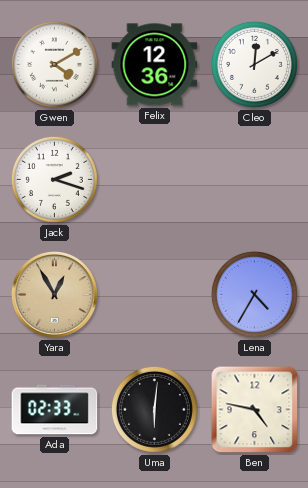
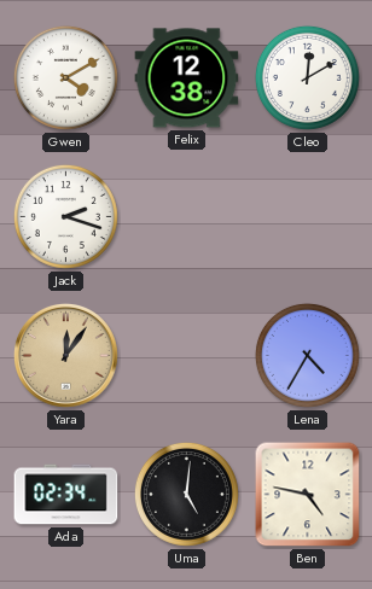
Felix: 12:36 -> 12:38
Yara: 12:55 -> 12:06
Ada: 02:33 -> 02:34
Uma: 6:01 -> 5:01
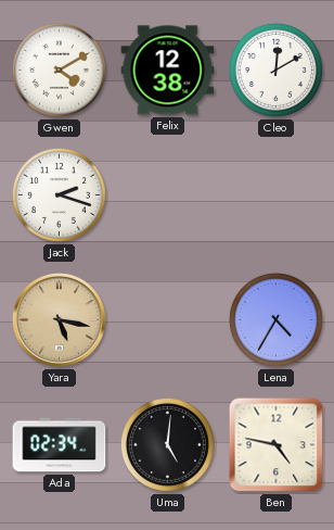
Yara: 12:06 -> 5:17
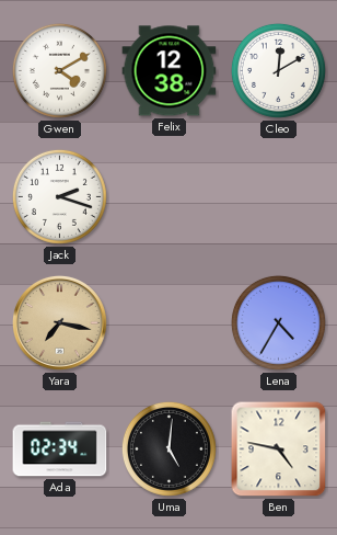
Yara: 5:17 -> 7:17
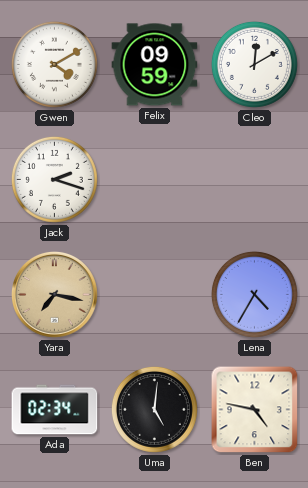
Felix: 12:38 -> 09:59
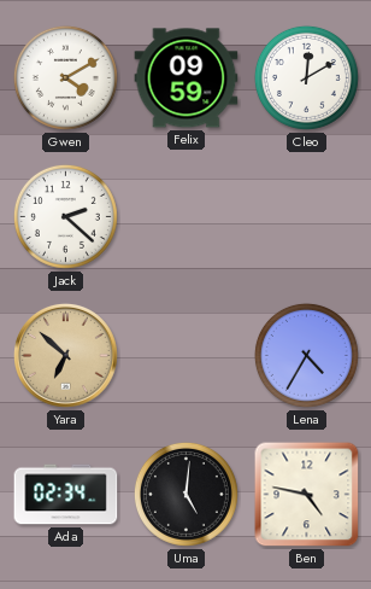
Jack: 2:18 -> 2:22
Yara: 7:17 -> 6:52
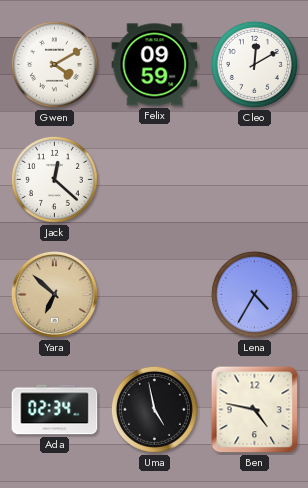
Jack: 2:22 -> 12:22
Uma: 5:01 -> 4:58
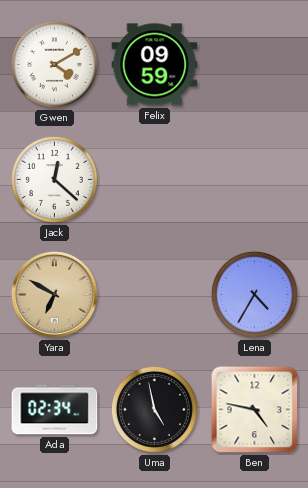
Cleo: 12:10 -> none
Yara: 6:52 -> 6:50
